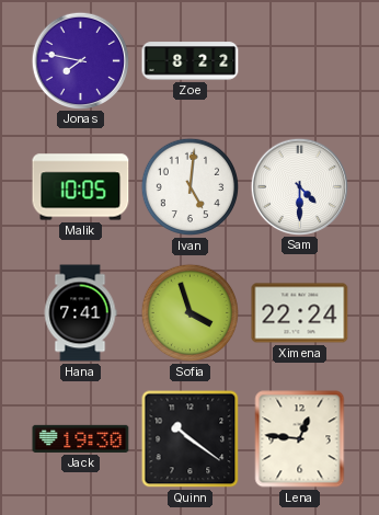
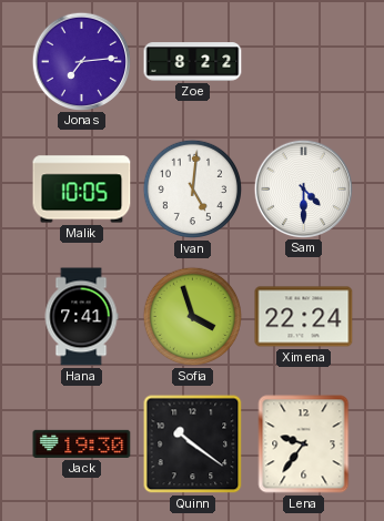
Jonas: 7:47 -> 7:14
Lena: 12:46 -> 9:36
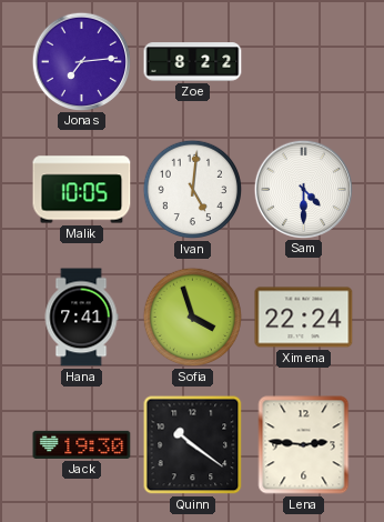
Lena: 9:36 -> 2:46
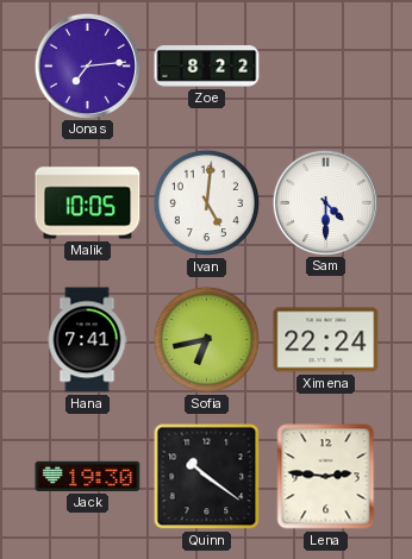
Sofia: 3:57 -> 6:43
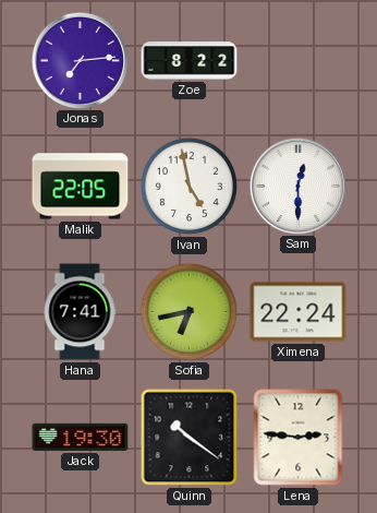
Malik: 10:05 -> 22:05
Ivan: 5:01 -> 4:58
Sam: 4:30 -> 12:30
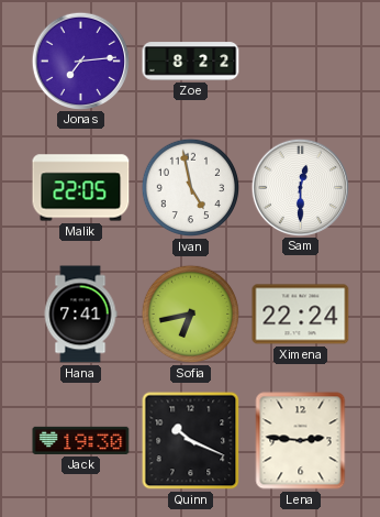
Quinn: 10:21 -> 10:19
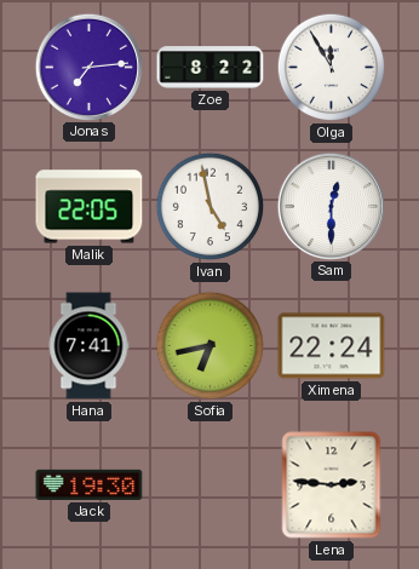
Olga: none -> 11:55
Quinn: 10:19 -> none
